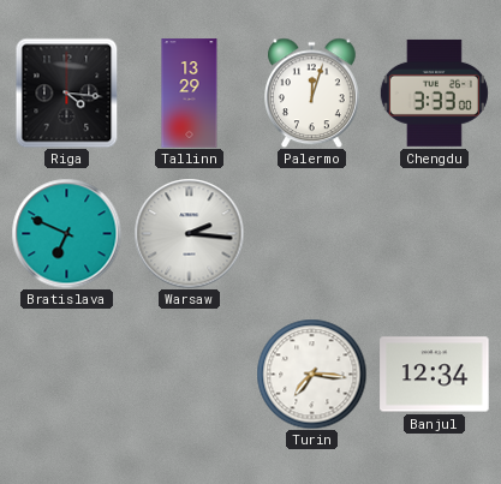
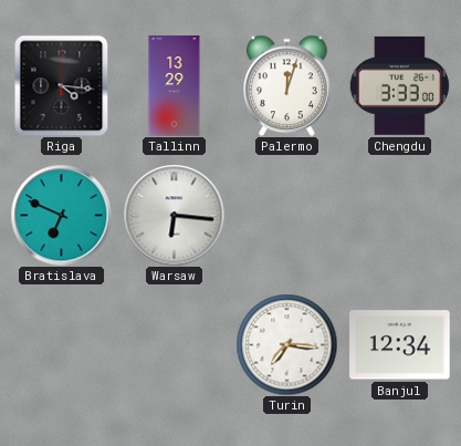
Warsaw: 2:16 -> 6:16
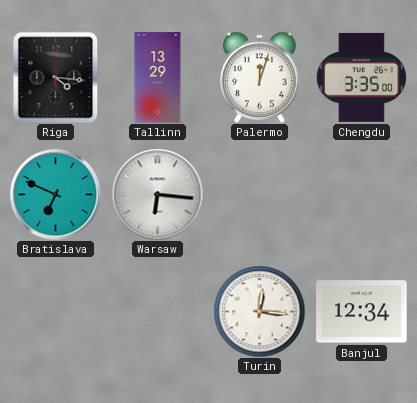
Chengdu: 3:33 -> 3:35
Turin: 7:16 -> 12:16
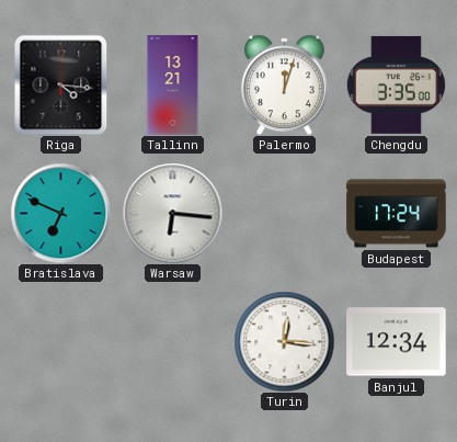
Tallinn: 13:29 -> 13:21
Budapest: none -> 17:24
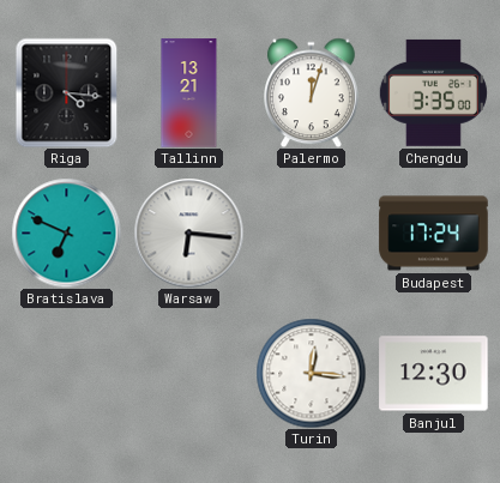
Banjul: 12:34 -> 12:30
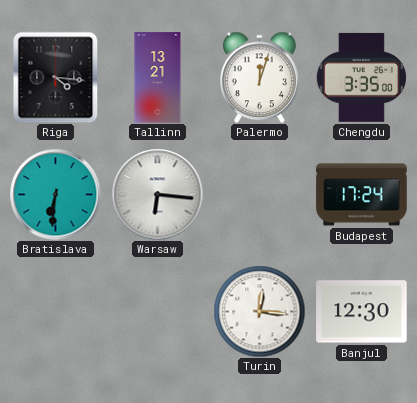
Bratislava: 6:49 -> 6:31
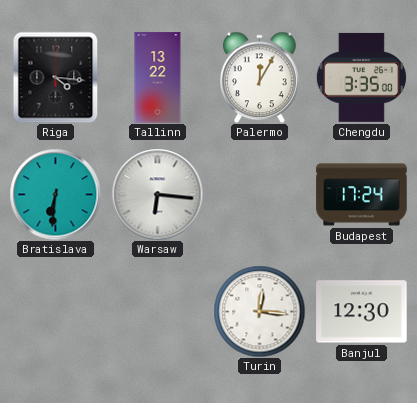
Tallinn: 13:21 -> 13:22
Palermo: 12:03 -> 12:05
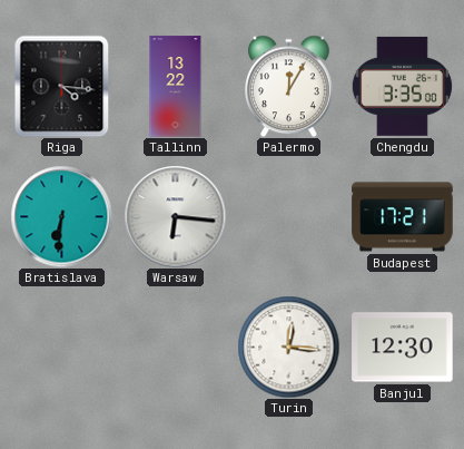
Budapest: 17:24 -> 17:21
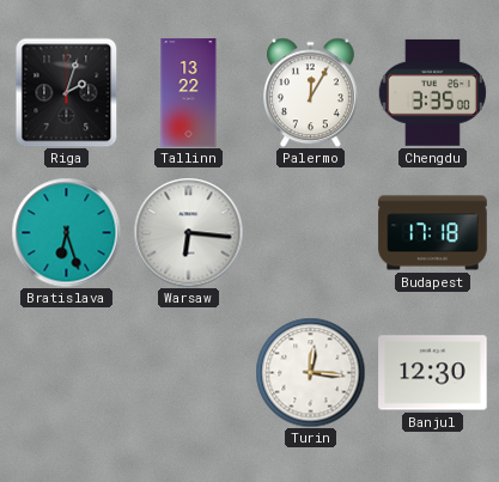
Riga: 4:16 -> 2:03
Bratislava: 6:31 -> 6:27
Budapest: 17:21 -> 17:18
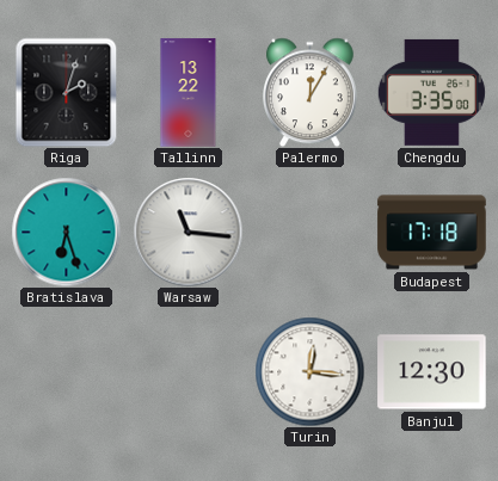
Warsaw: 6:16 -> 11:16
